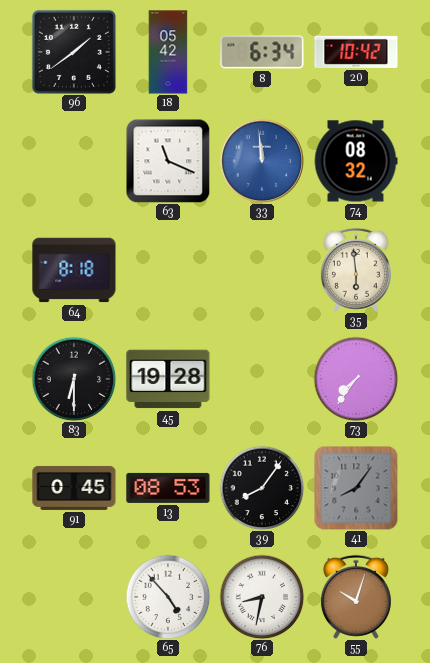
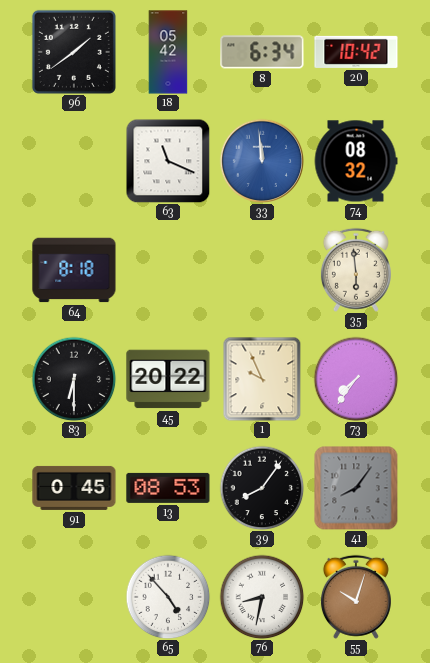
45: 19:28 -> 20:22
1: none -> 9:56
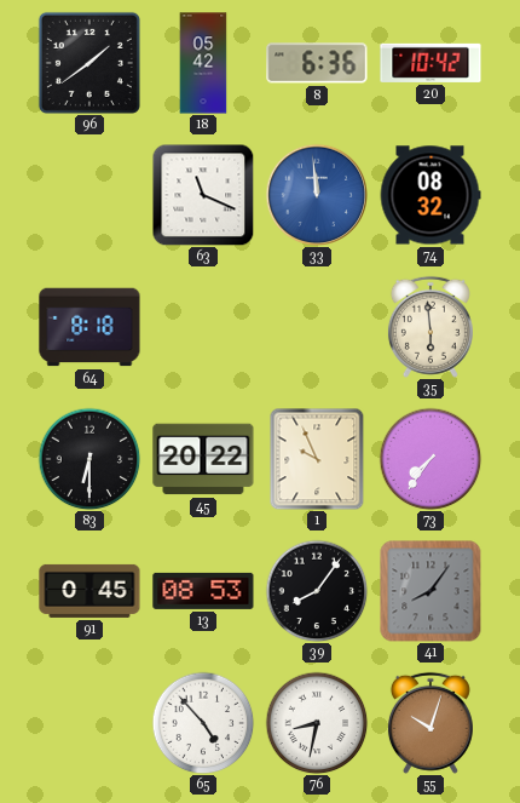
8: 6:34 -> 6:36
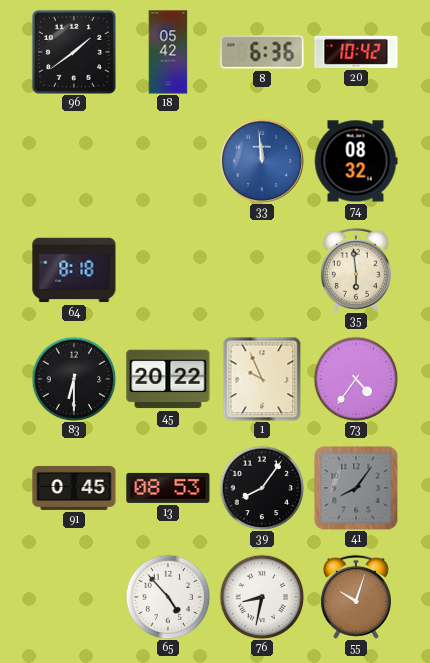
63: 11:19 -> none
73: 7:36 -> 4:36
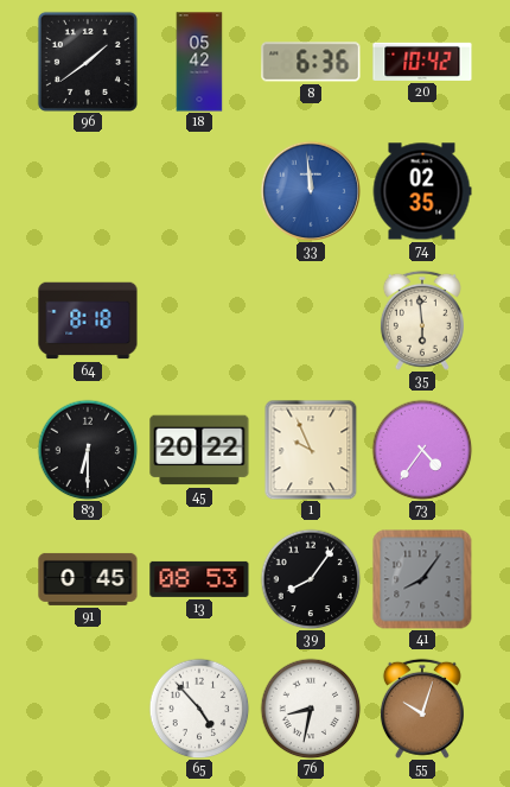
74: 08:32 -> 02:35
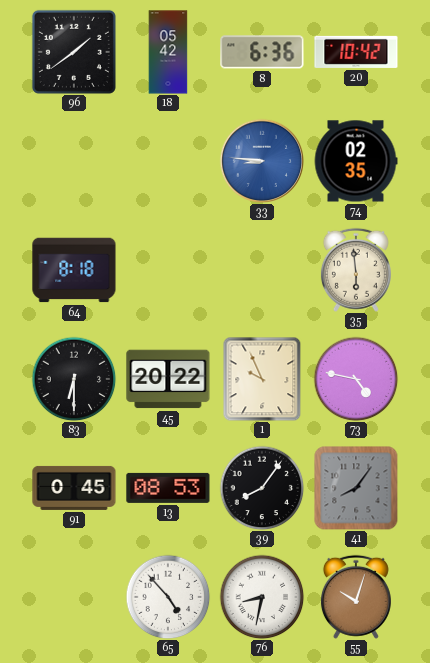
33: 11:59 -> 8:46
73: 4:36 -> 4:47
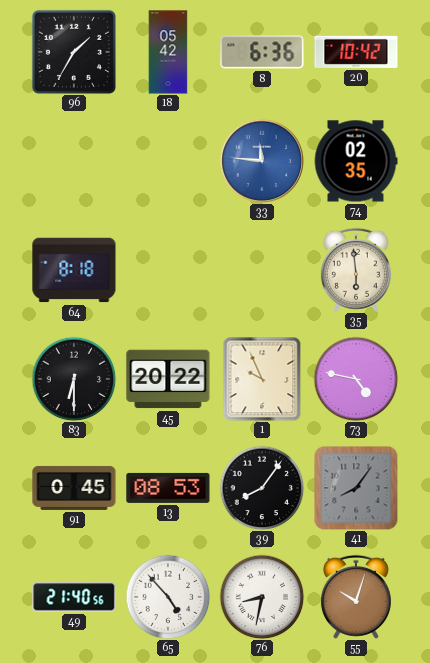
96: 1:39 -> 1:35
33: 8:46 -> 11:46
49: none -> 21:40
